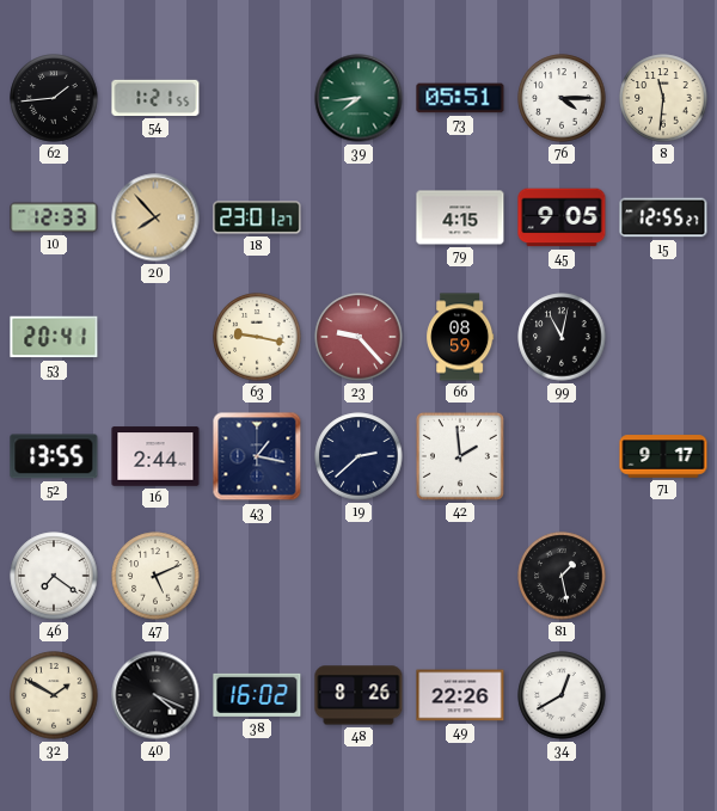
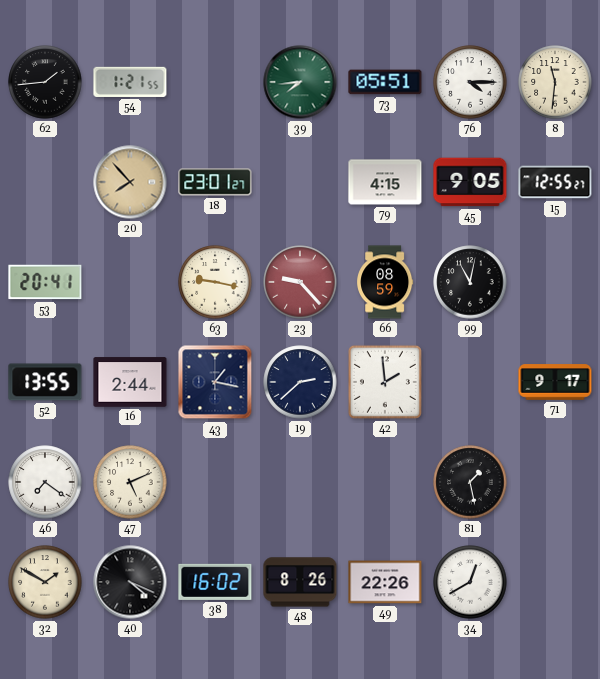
10: 12:33 -> none
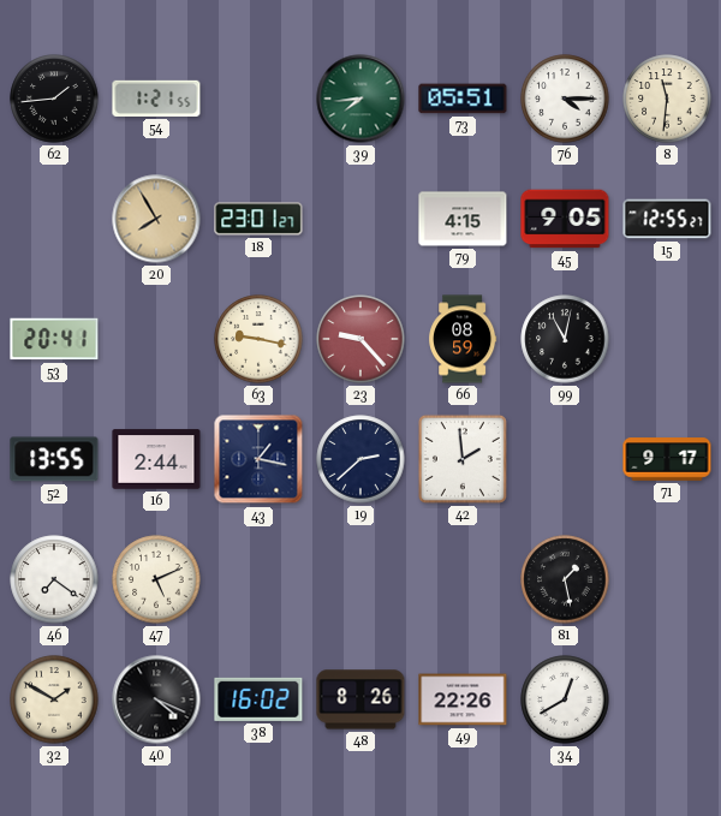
20: 7:53 -> 7:55
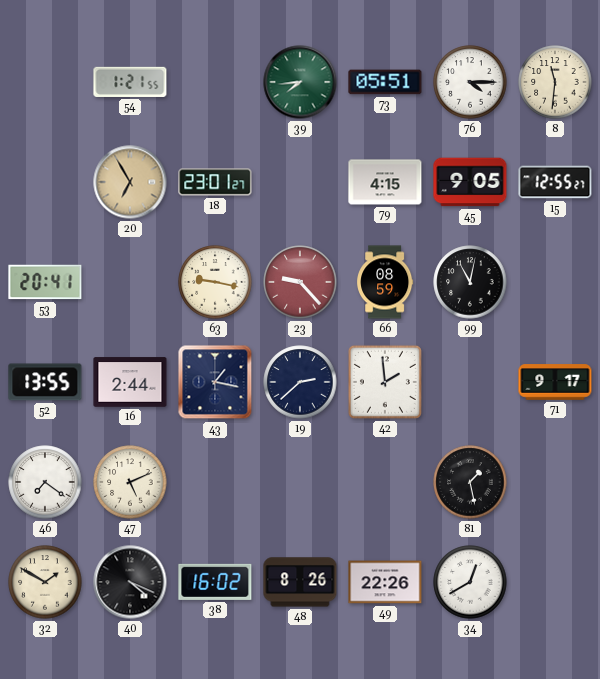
62: 1:44 -> none
20: 7:55 -> 6:55
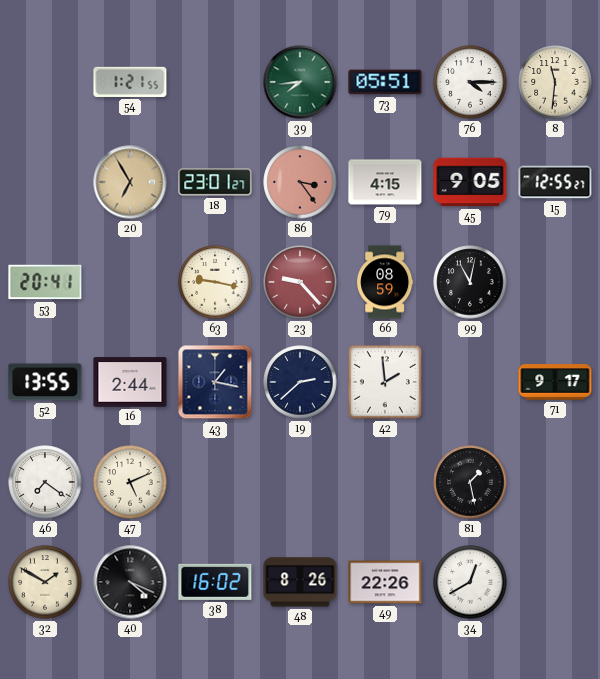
86: none -> 3:24
